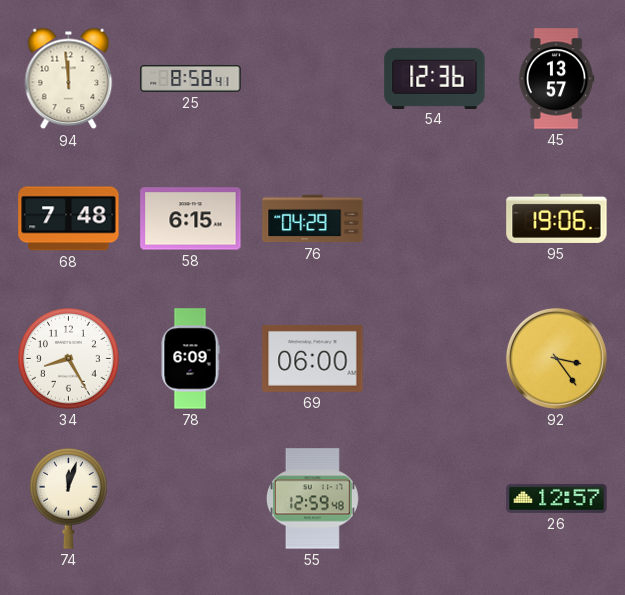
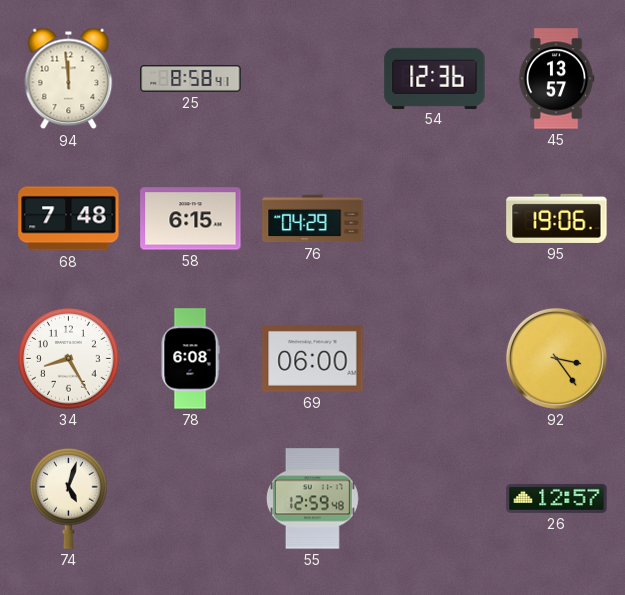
78: 6:09 -> 6:08
74: 12:03 -> 5:03
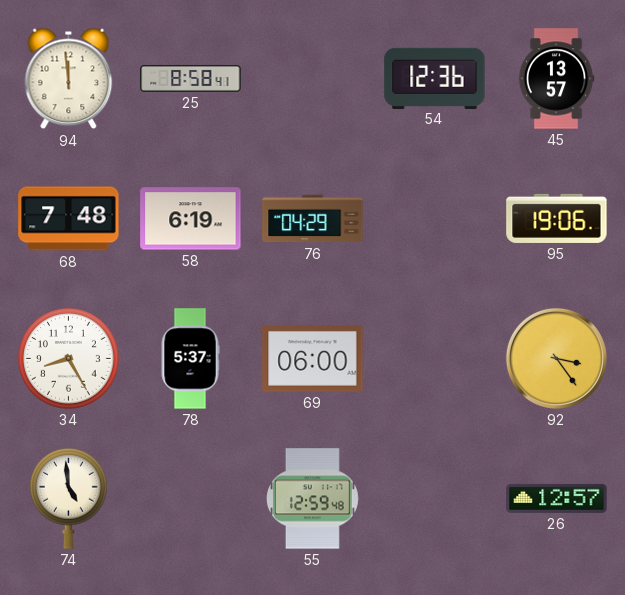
58: 6:15 -> 6:19
78: 6:08 -> 5:37
74: 5:03 -> 4:59
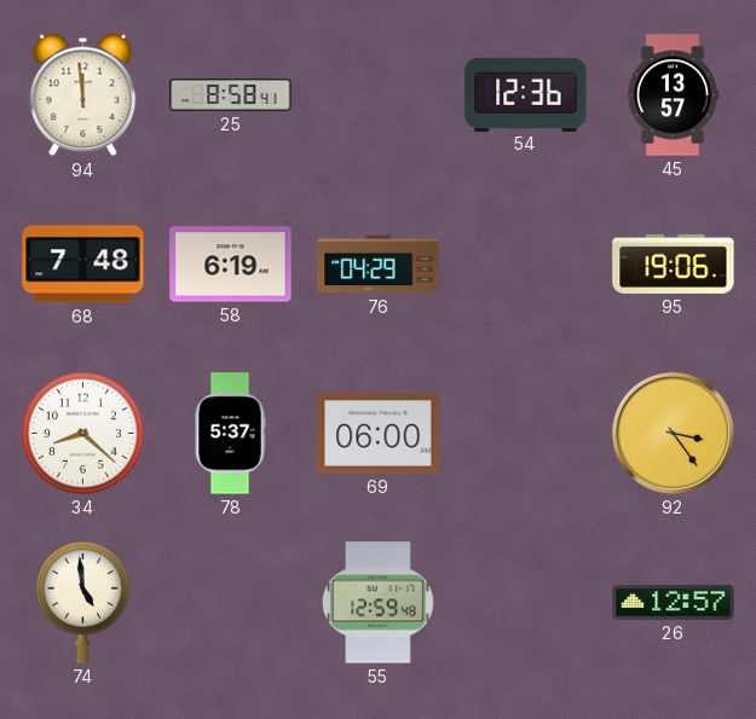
34: 8:25 -> 8:22
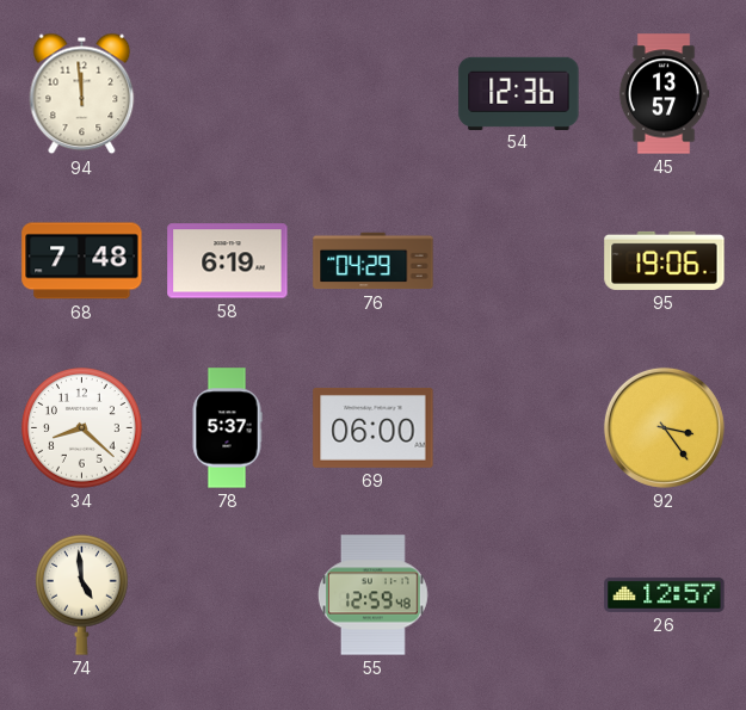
25: 8:58 -> none
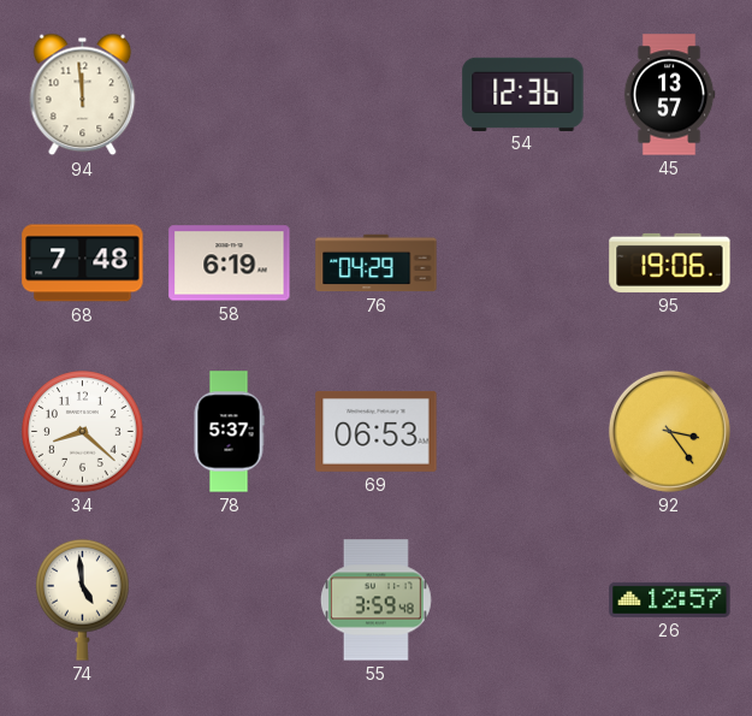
69: 06:00 -> 06:53
55: 12:59 -> 3:59
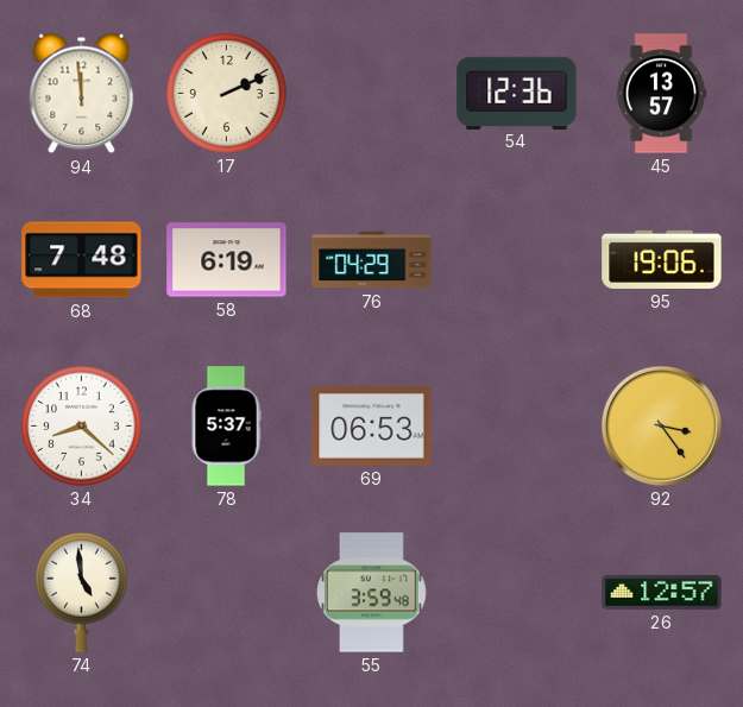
17: none -> 2:11
